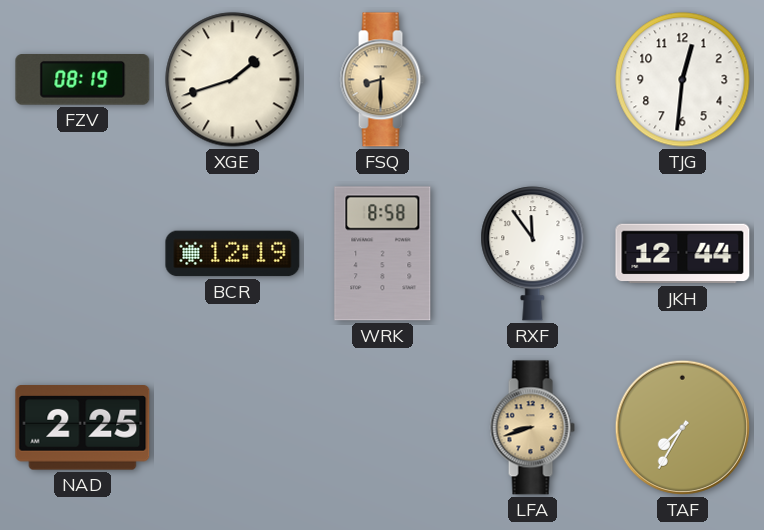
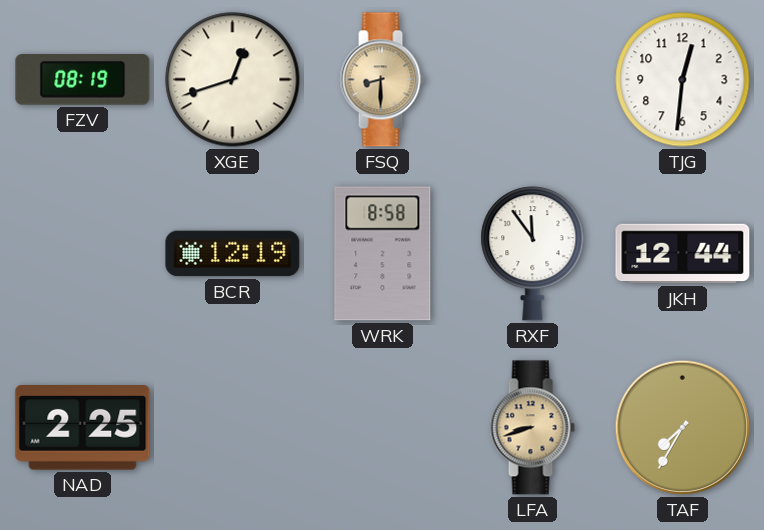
XGE: 1:42 -> 12:42
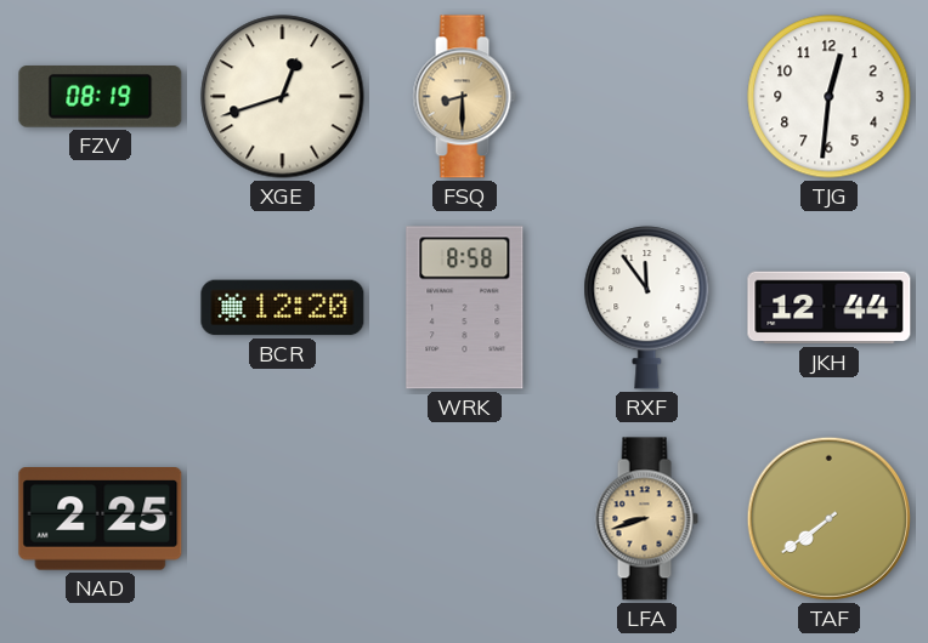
BCR: 12:19 -> 12:20
TAF: 7:35 -> 7:39
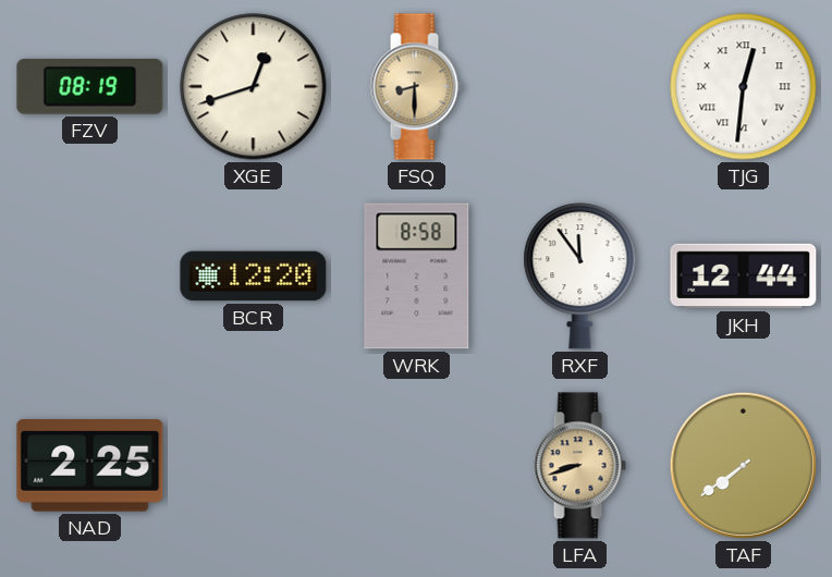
TJG numerals: Arabic -> Roman
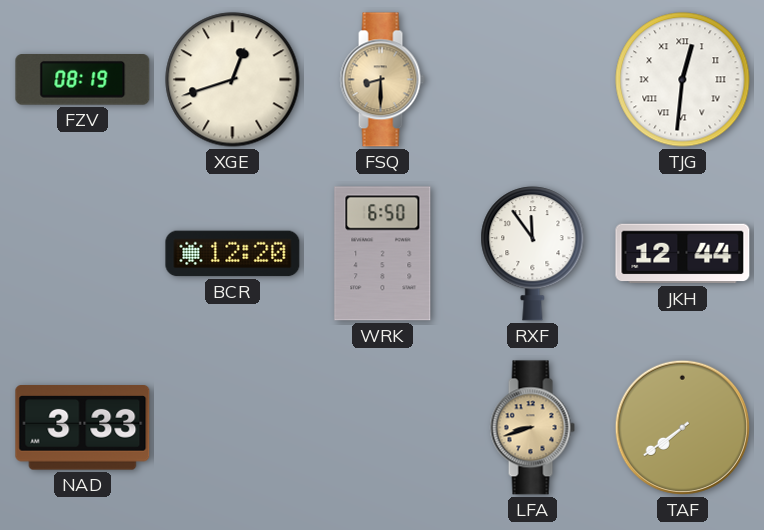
WRK: 8:58 -> 6:50
NAD: 2:25 -> 3:33
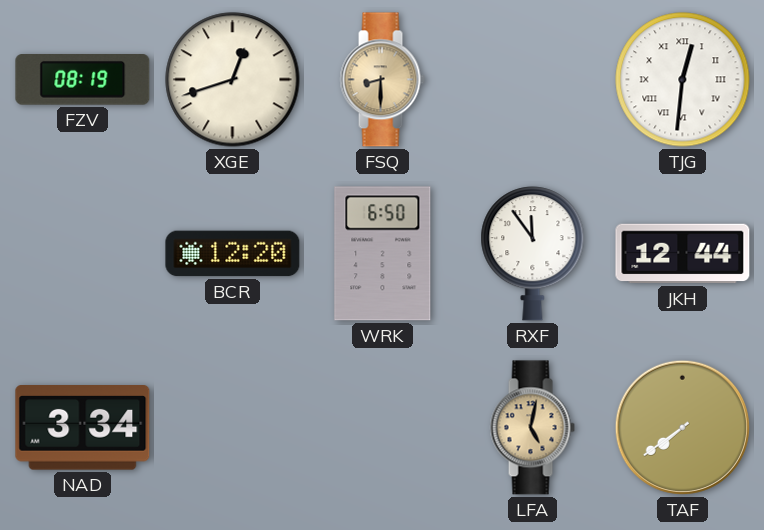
NAD: 3:33 -> 3:34
LFA: 8:42 -> 5:02
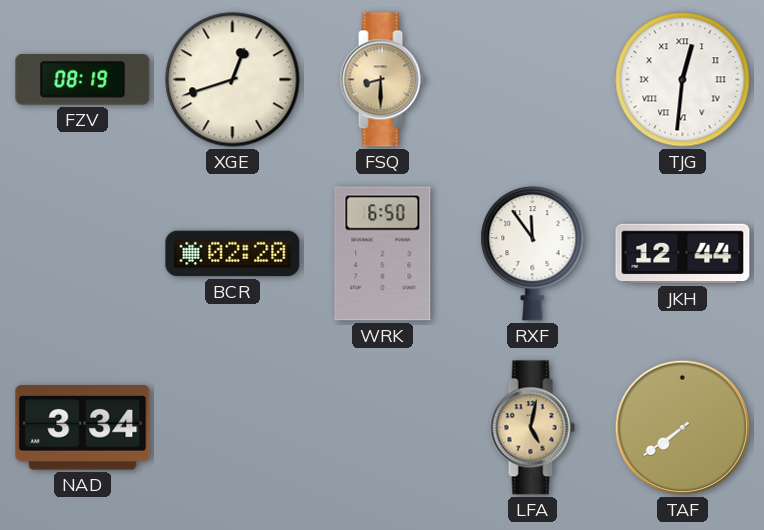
BCR: 12:20 -> 02:20
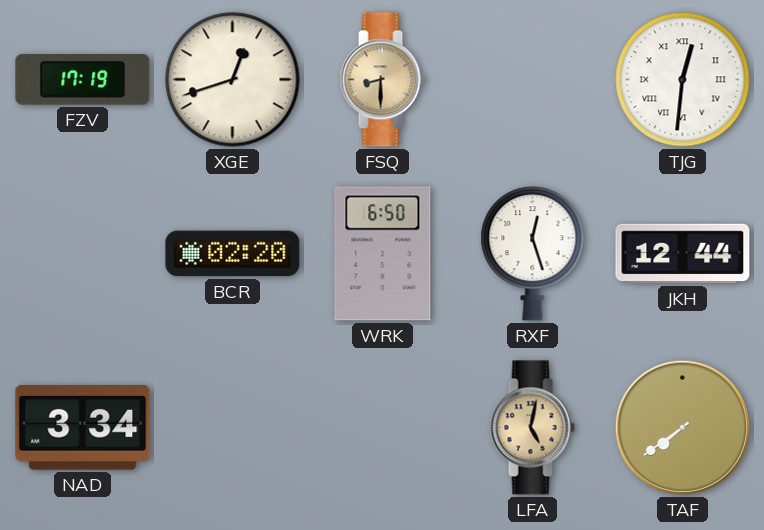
FZV: 08:19 -> 17:19
RXF: 11:54 -> 12:27
